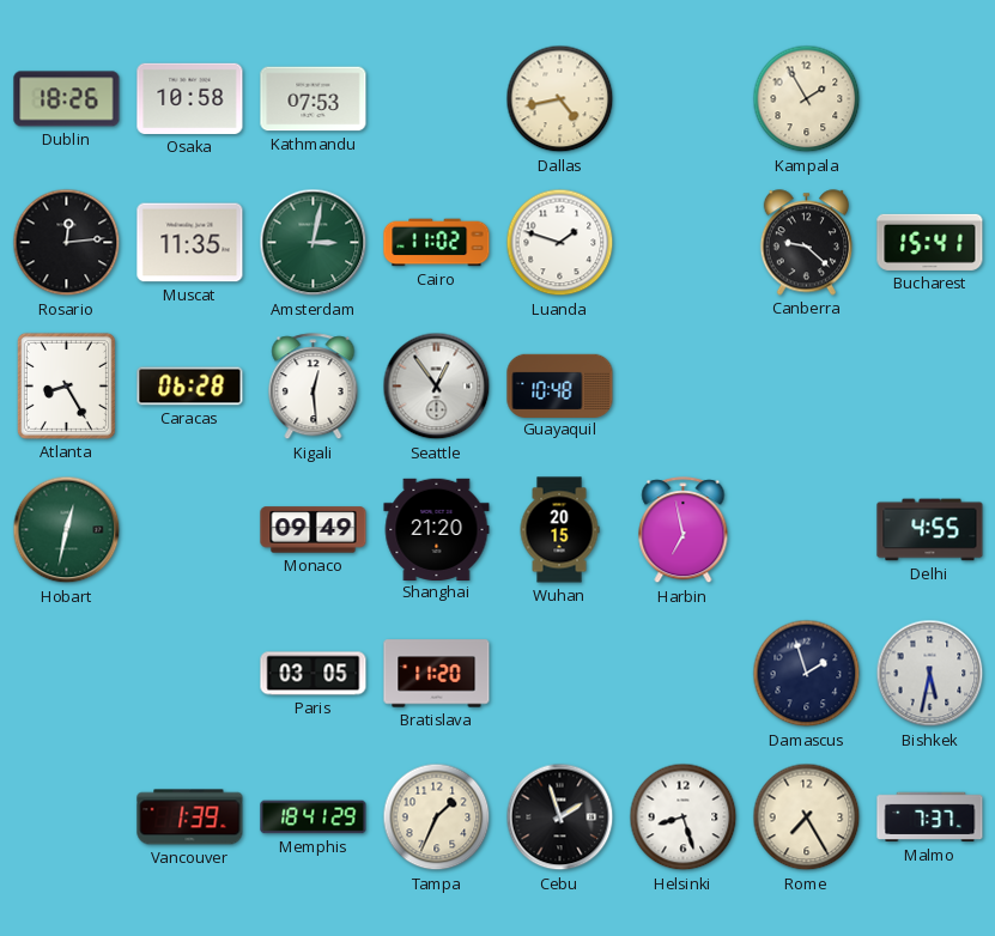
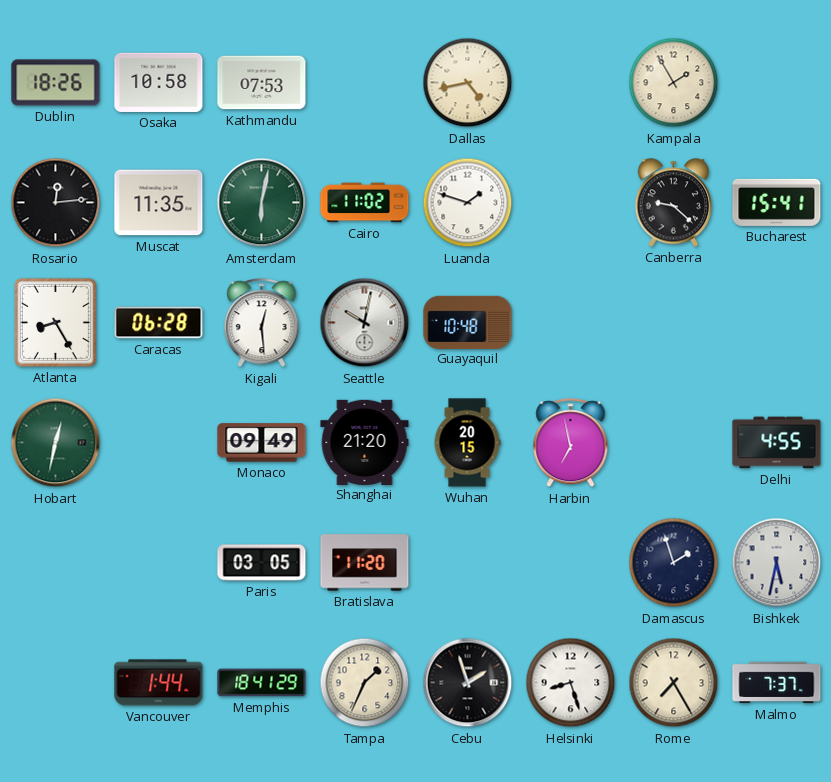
Amsterdam: 3:02 -> 6:02
Seattle: 12:54 -> 10:02
Vancouver: 1:39 -> 1:44
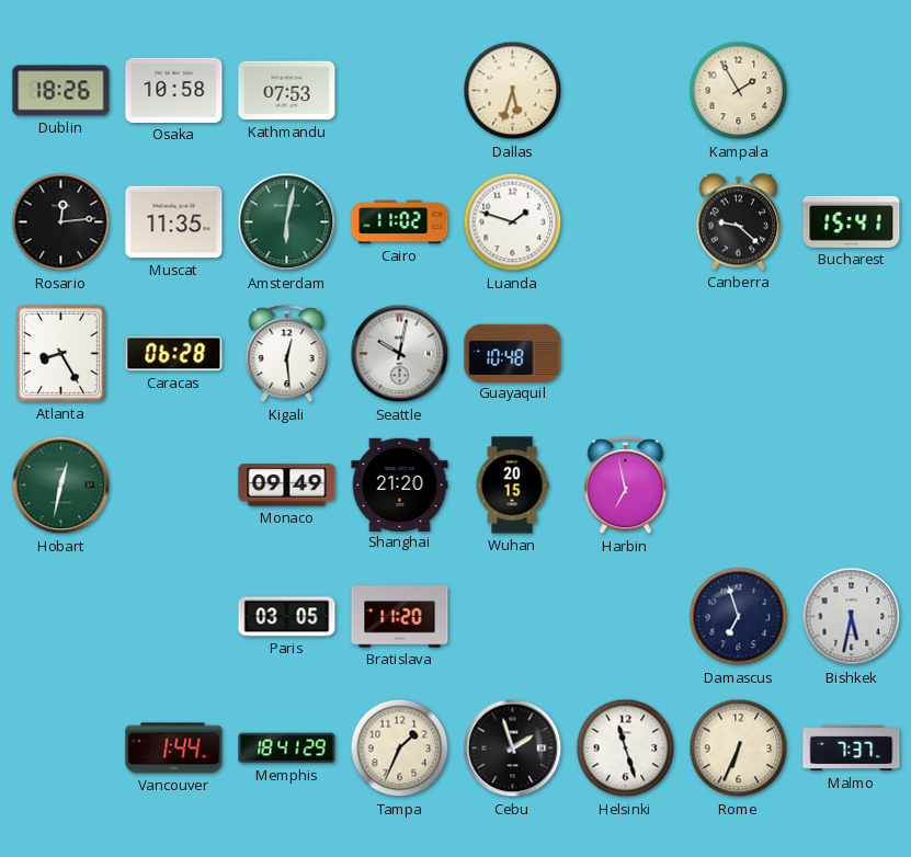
Dallas: 4:43 -> 5:33
Delhi: 4:55 -> none
Damascus: 1:57 -> 6:57
Helsinki: 8:27 -> 11:27
Rome: 7:25 -> 6:34
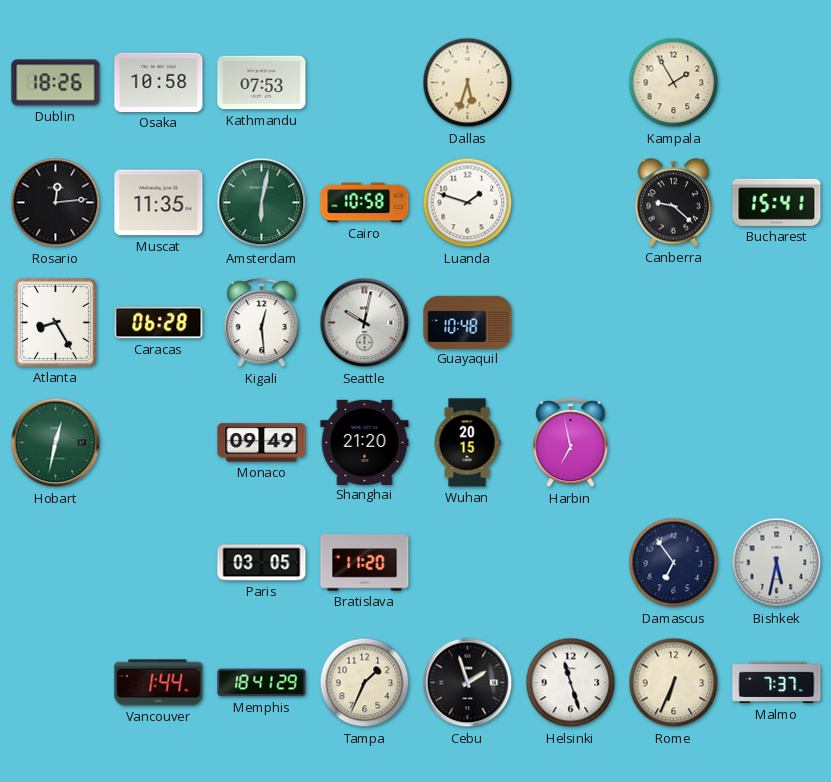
Cairo: 11:02 -> 10:58
Damascus: 6:57 -> 6:54
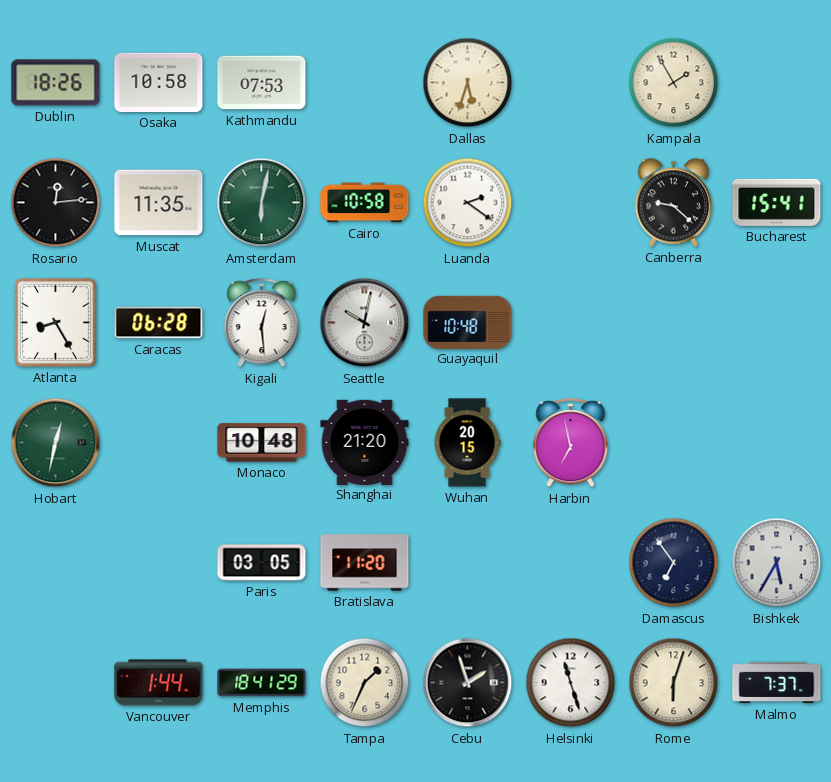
Luanda: 1:48 -> 2:21
Monaco: 09:49 -> 10:48
Bishkek: 5:32 -> 5:35
Rome: 6:34 -> 6:03
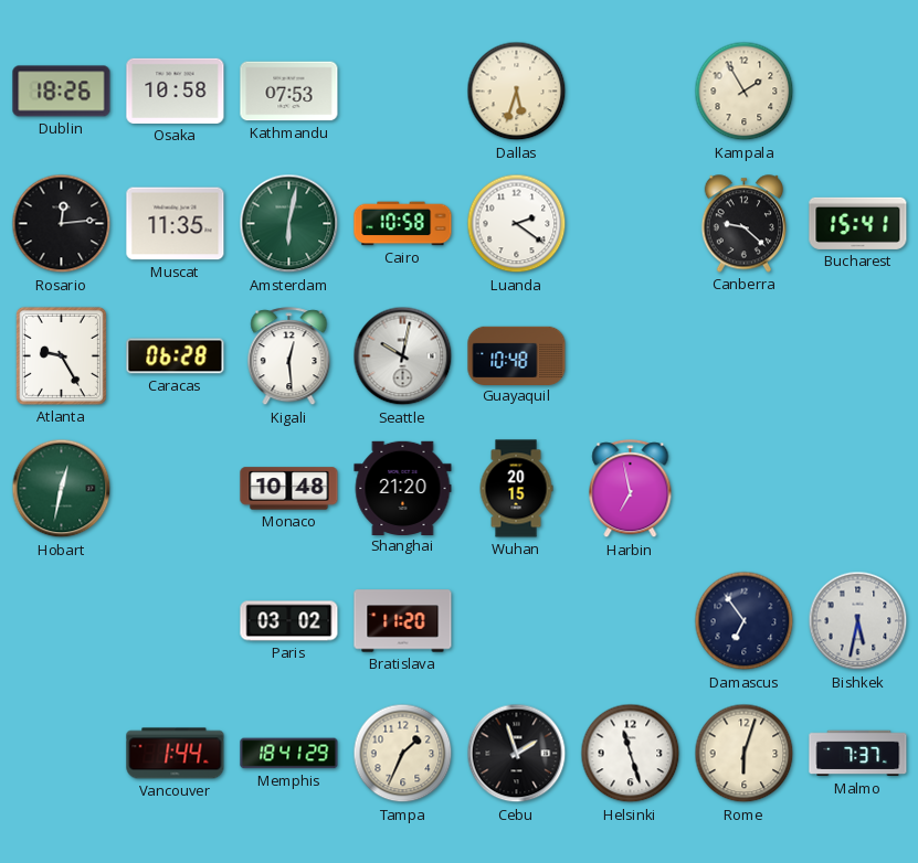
Atlanta: 8:25 -> 9:25
Paris: 03:05 -> 03:02
Bishkek: 5:35 -> 5:32
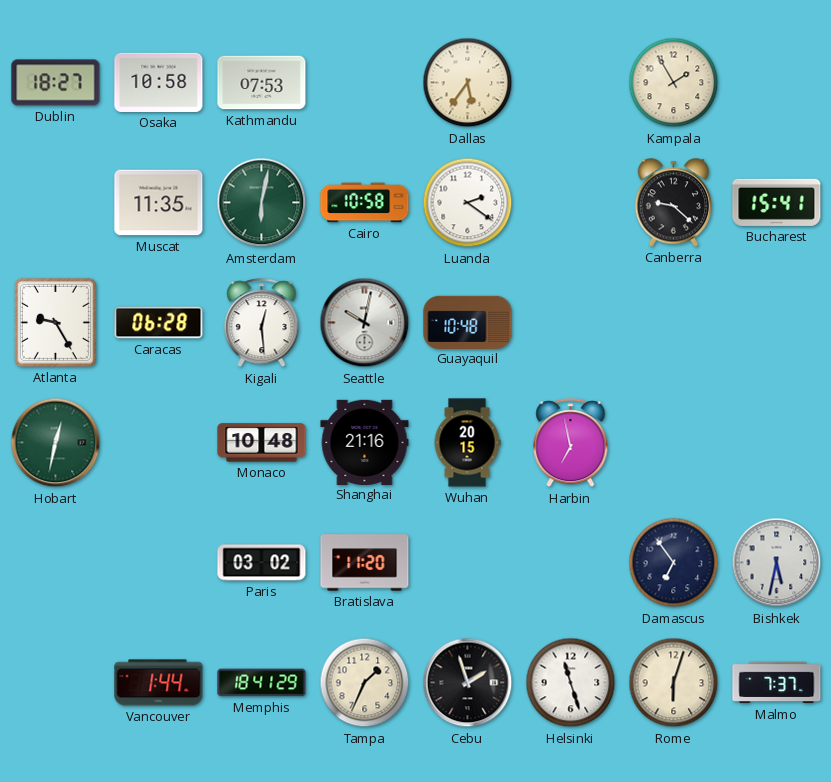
Dublin: 18:26 -> 18:27
Dallas: 5:33 -> 5:36
Rosario: 12:14 -> none
Shanghai: 21:20 -> 21:16
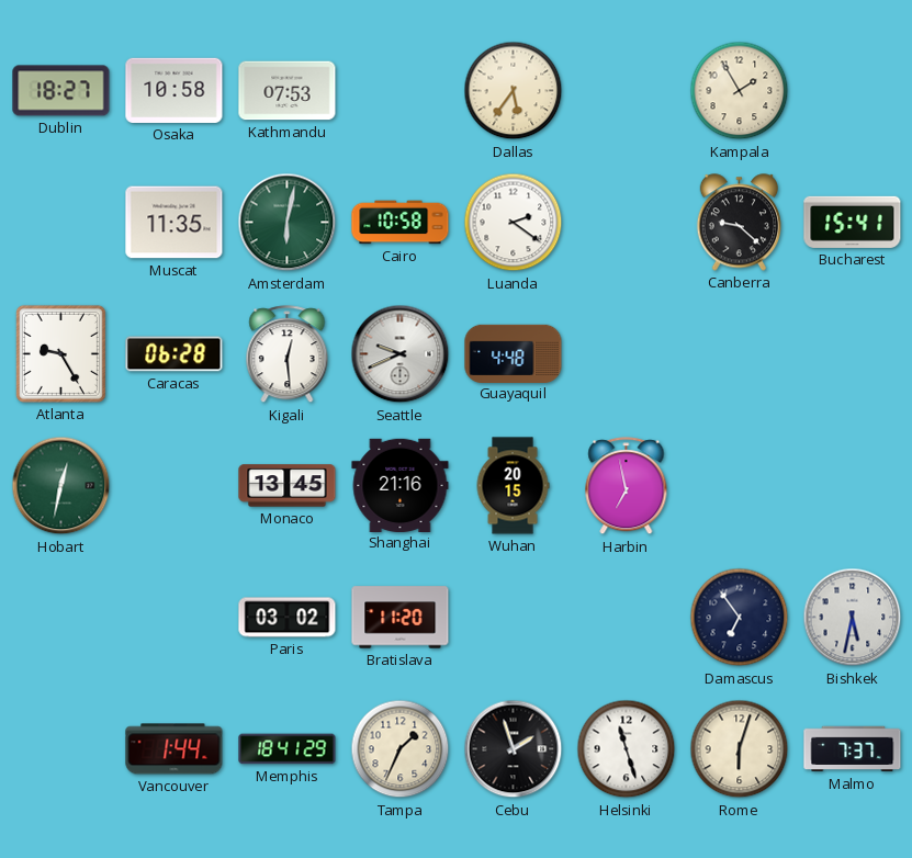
Seattle: 10:02 -> 9:41
Guayaquil: 10:48 -> 4:48
Monaco: 10:48 -> 13:45
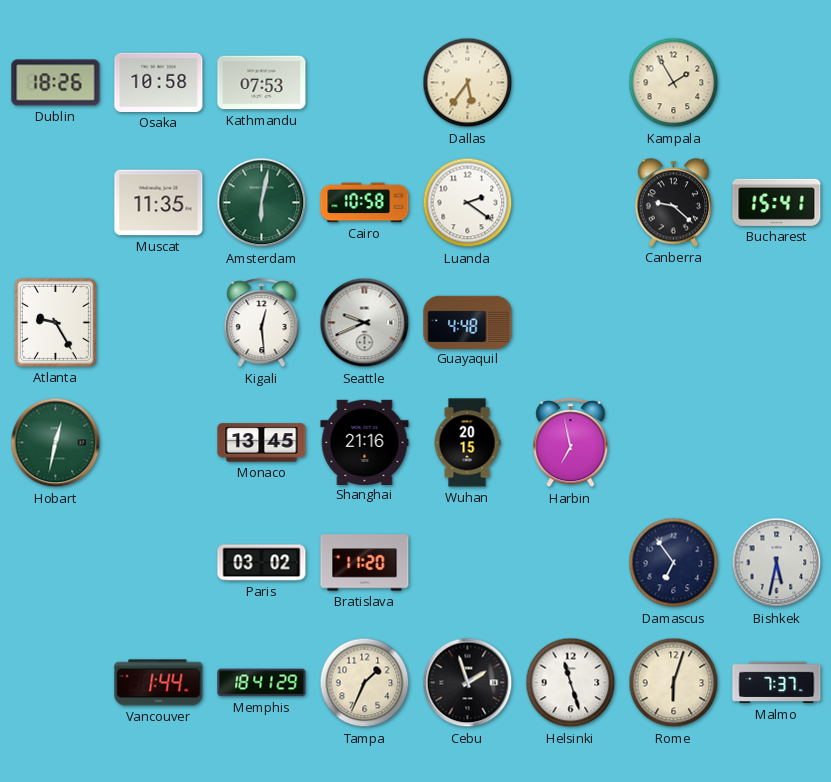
Dublin: 18:27 -> 18:26
Caracas: 06:28 -> none
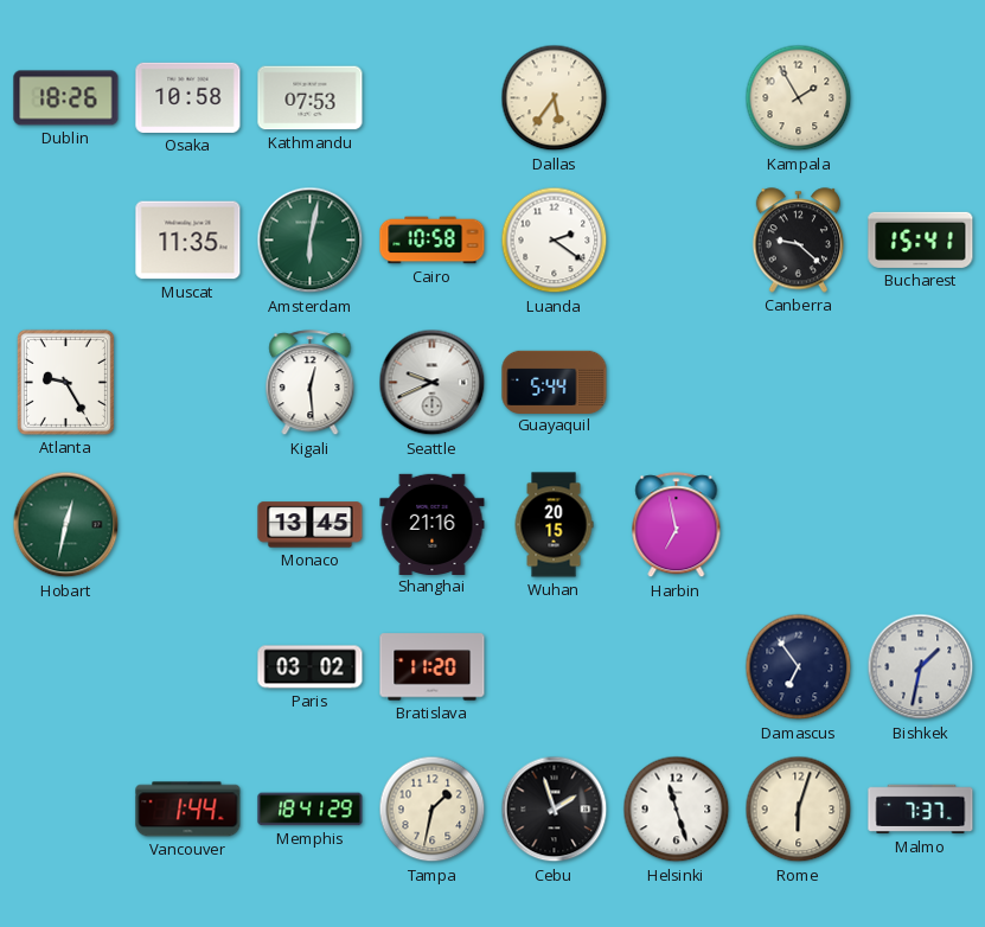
Guayaquil: 4:48 -> 5:44
Bishkek: 5:32 -> 1:32
Tampa: 1:34 -> 1:32
